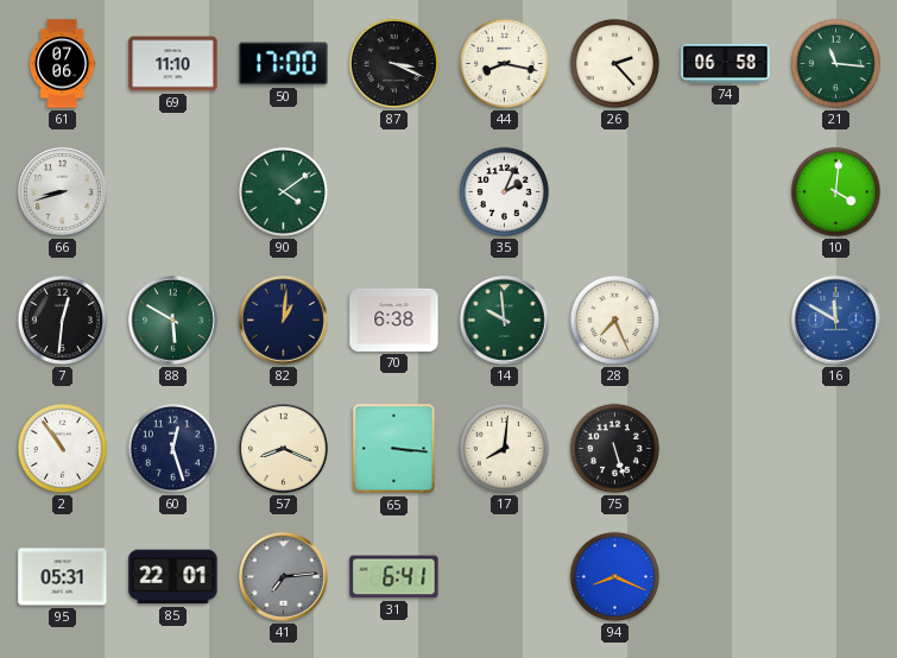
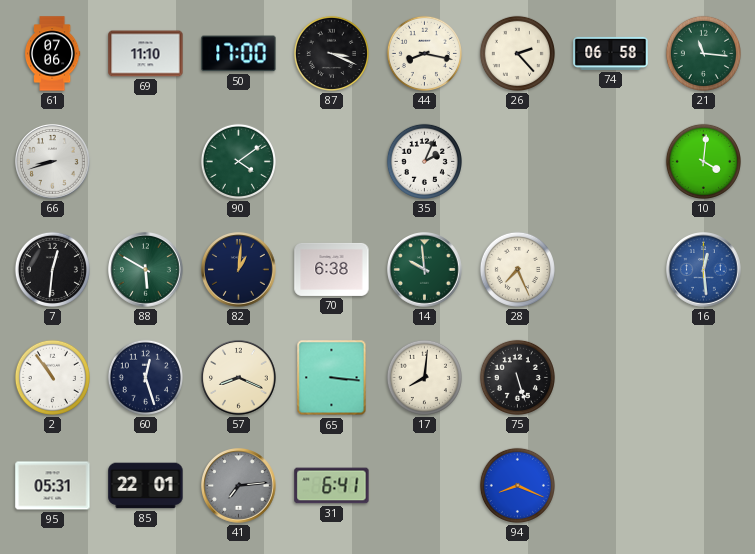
16: 11:50 -> 12:29
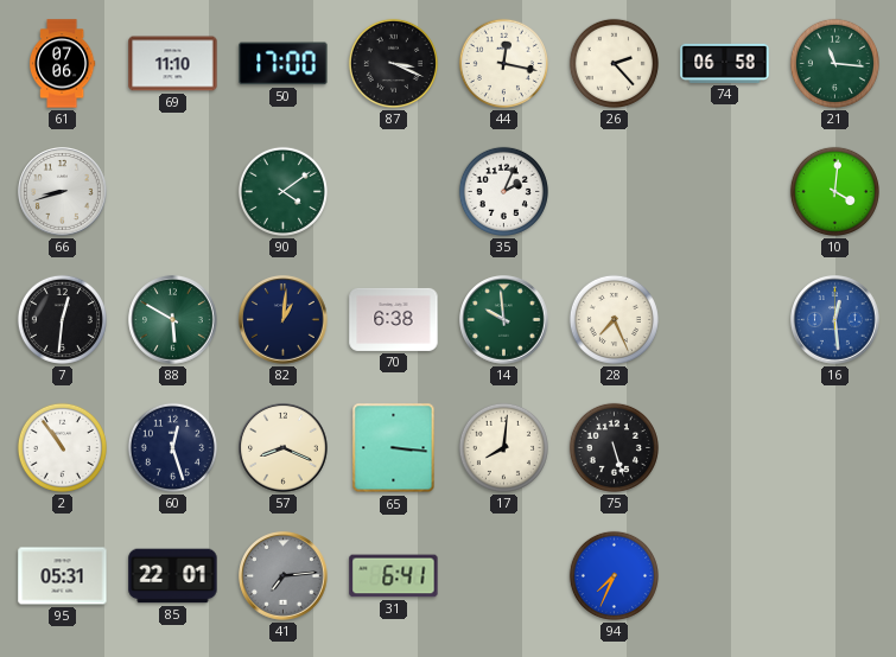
44: 8:17 -> 12:17
94: 8:19 -> 7:34
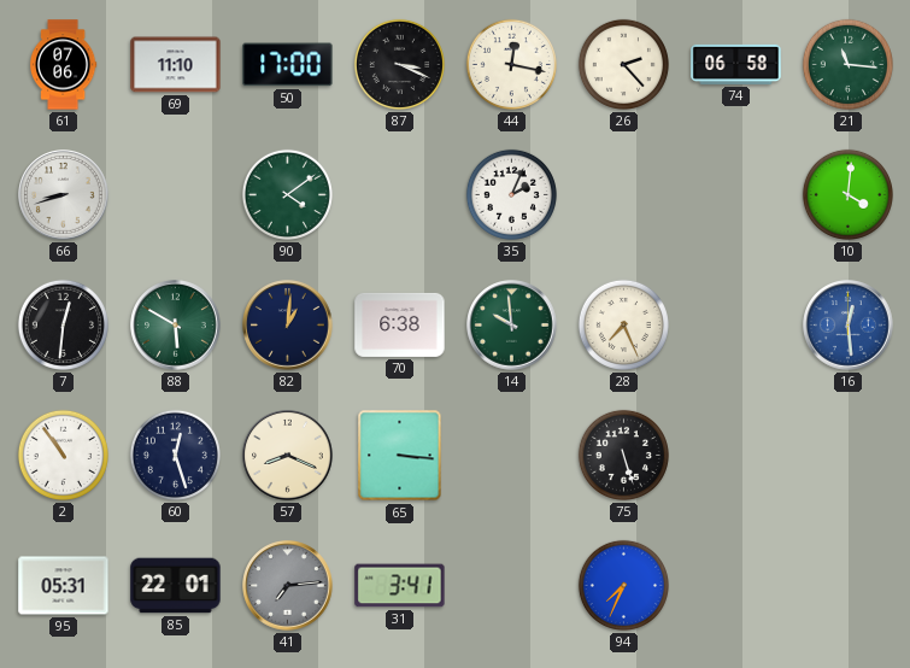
17: 8:01 -> none
31: 6:41 -> 3:41
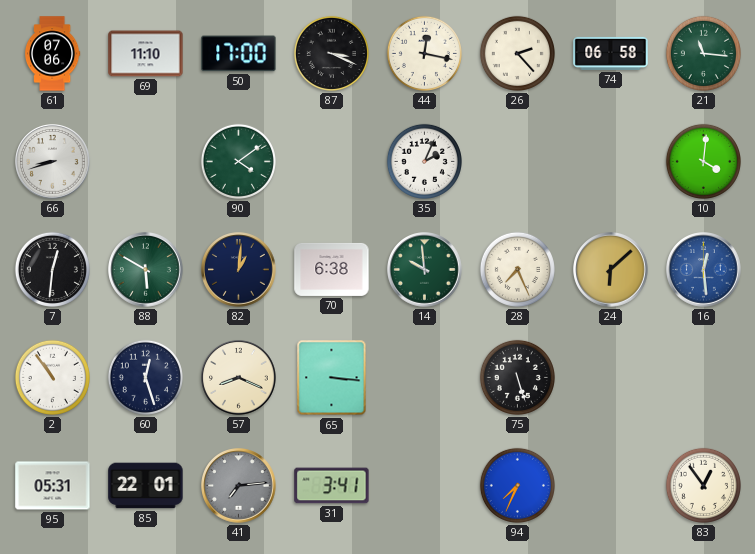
24: none -> 6:08
83: none -> 12:54
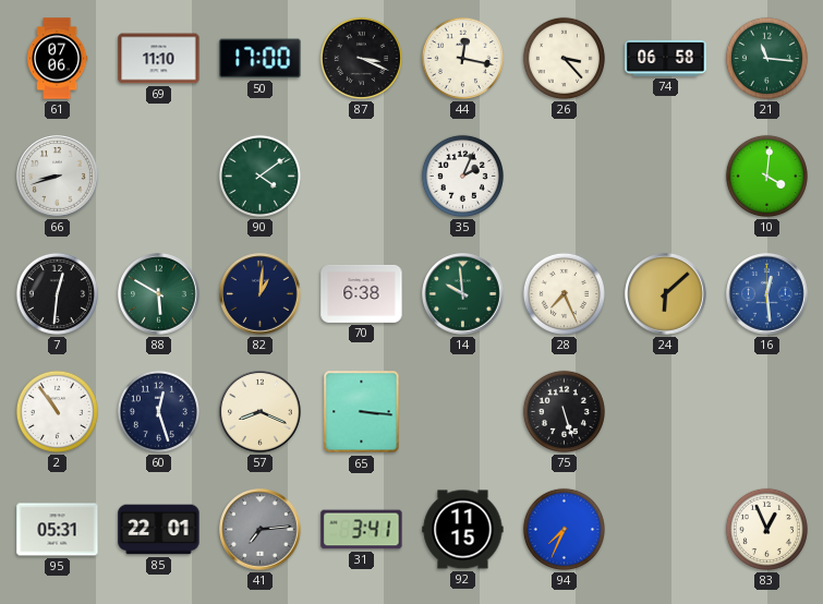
26: 2:23 -> 3:23
92: none -> 11:15
83: 12:54 -> 12:56
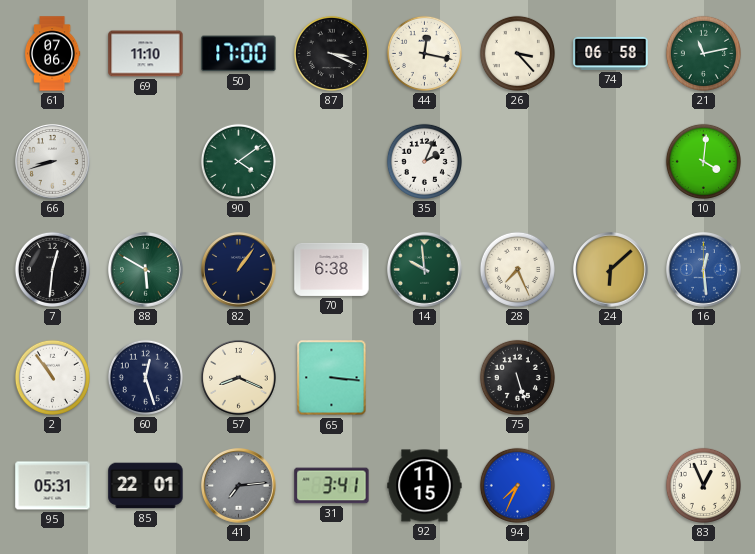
21: 11:16 -> 11:13
82: 1:01 -> 1:06
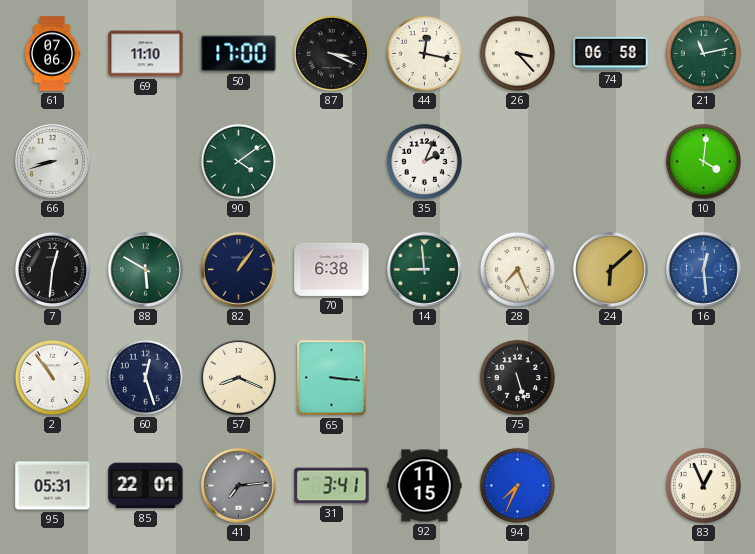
14: 9:59 -> 8:59
